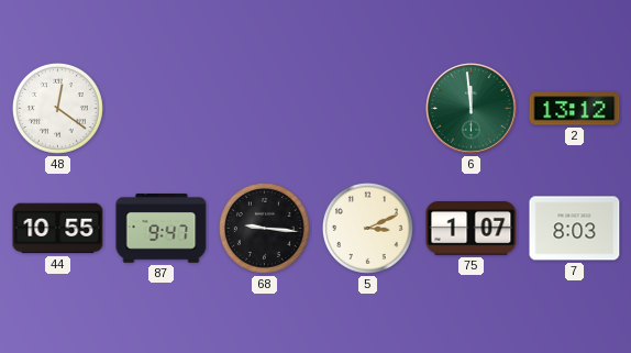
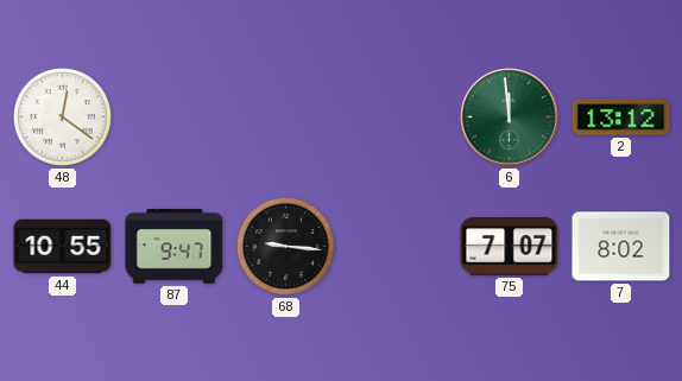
5: 3:11 -> none
75: 1:07 -> 7:07
7: 8:03 -> 8:02
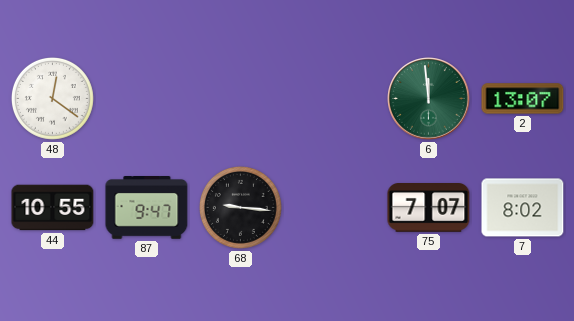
2: 13:12 -> 13:07
